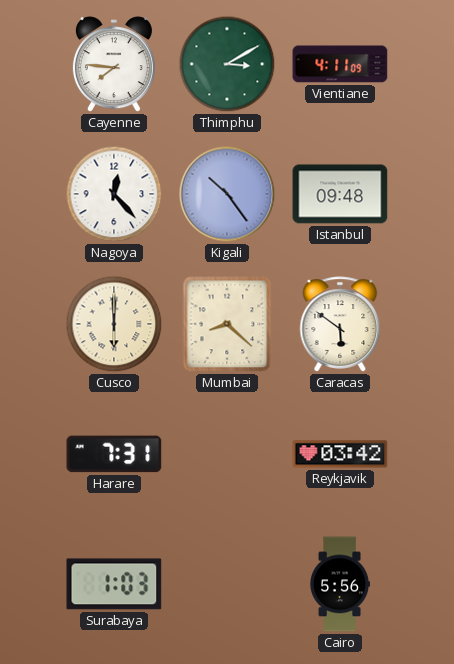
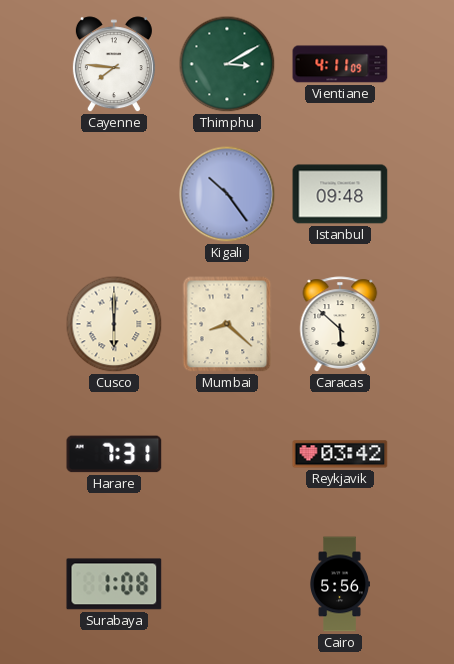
Nagoya: 12:23 -> none
Caracas: 5:51 -> 5:52
Surabaya: 1:03 -> 1:08
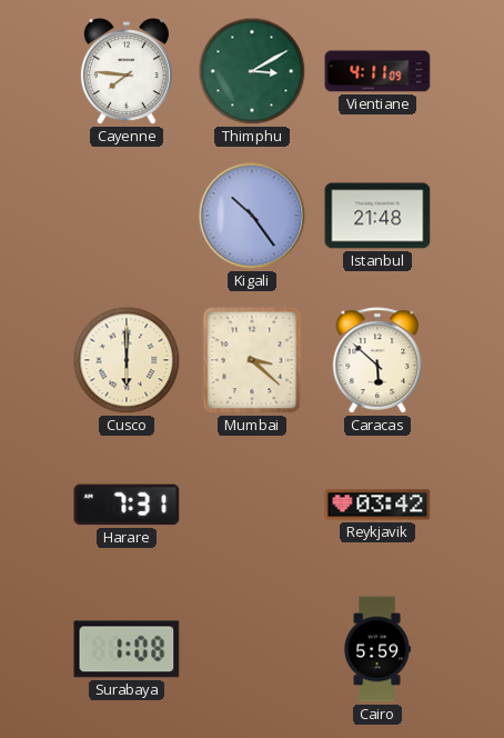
Istanbul: 09:48 -> 21:48
Mumbai: 8:22 -> 3:22
Cairo: 5:56 -> 5:59
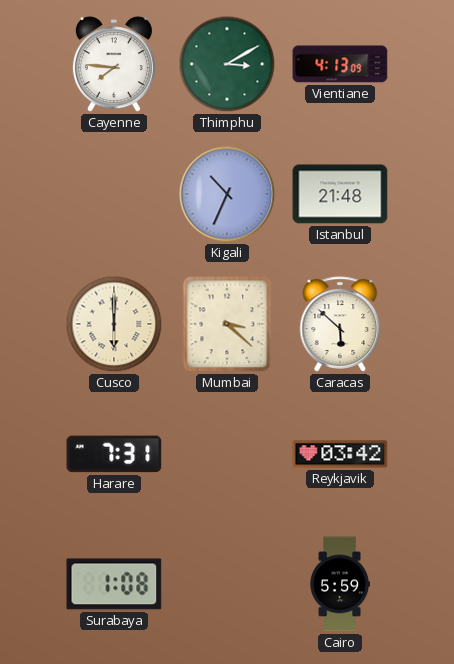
Vientiane: 4:11 -> 4:13
Kigali: 10:24 -> 10:34
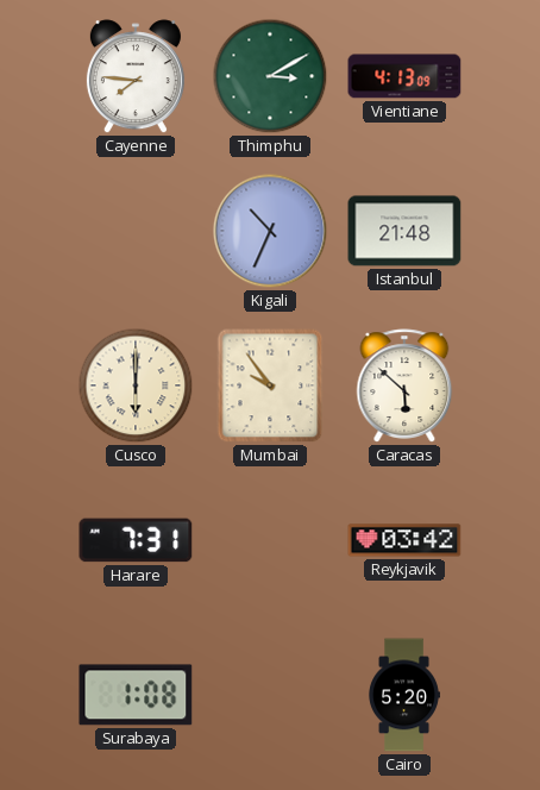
Mumbai: 3:22 -> 9:54
Cairo: 5:59 -> 5:20
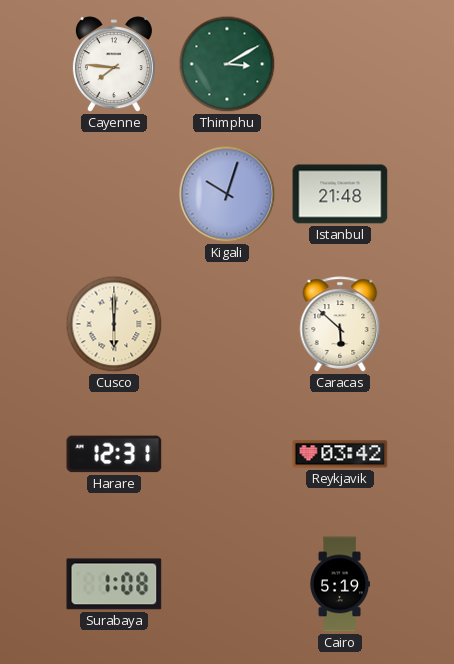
Vientiane: 4:13 -> none
Kigali: 10:34 -> 10:03
Mumbai: 9:54 -> none
Harare: 7:31 -> 12:31
Cairo: 5:20 -> 5:19
